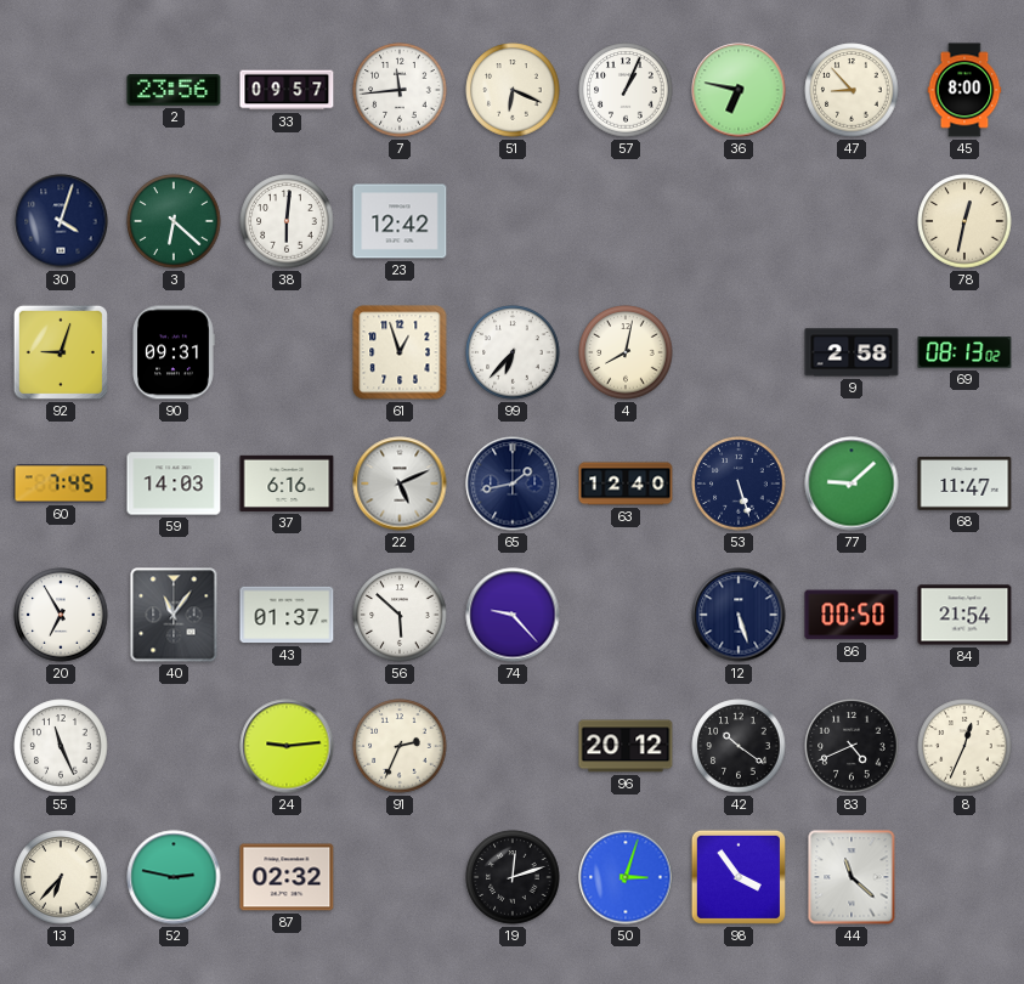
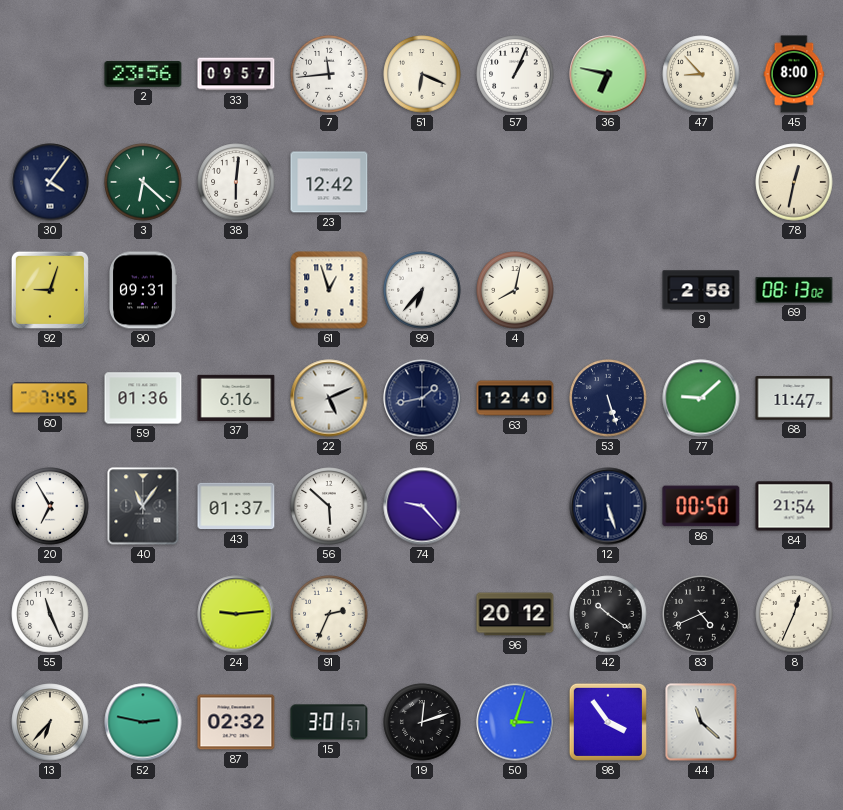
30: 4:03 -> 4:06
59: 14:03 -> 01:36
15: none -> 3:01
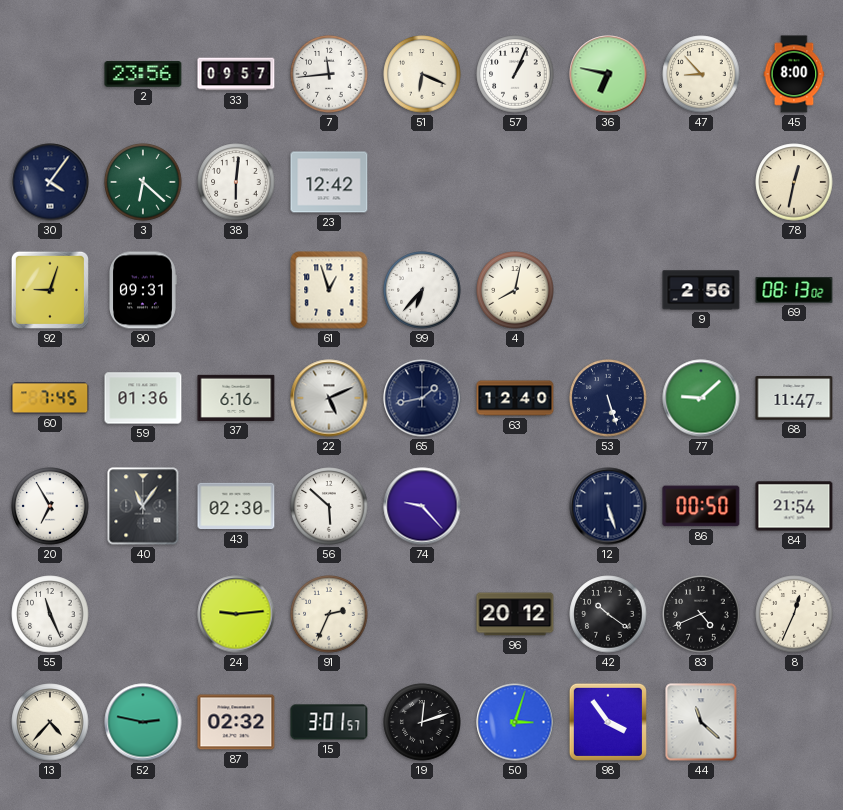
9: 2:58 -> 2:56
43: 01:37 -> 02:30
13: 6:37 -> 4:37
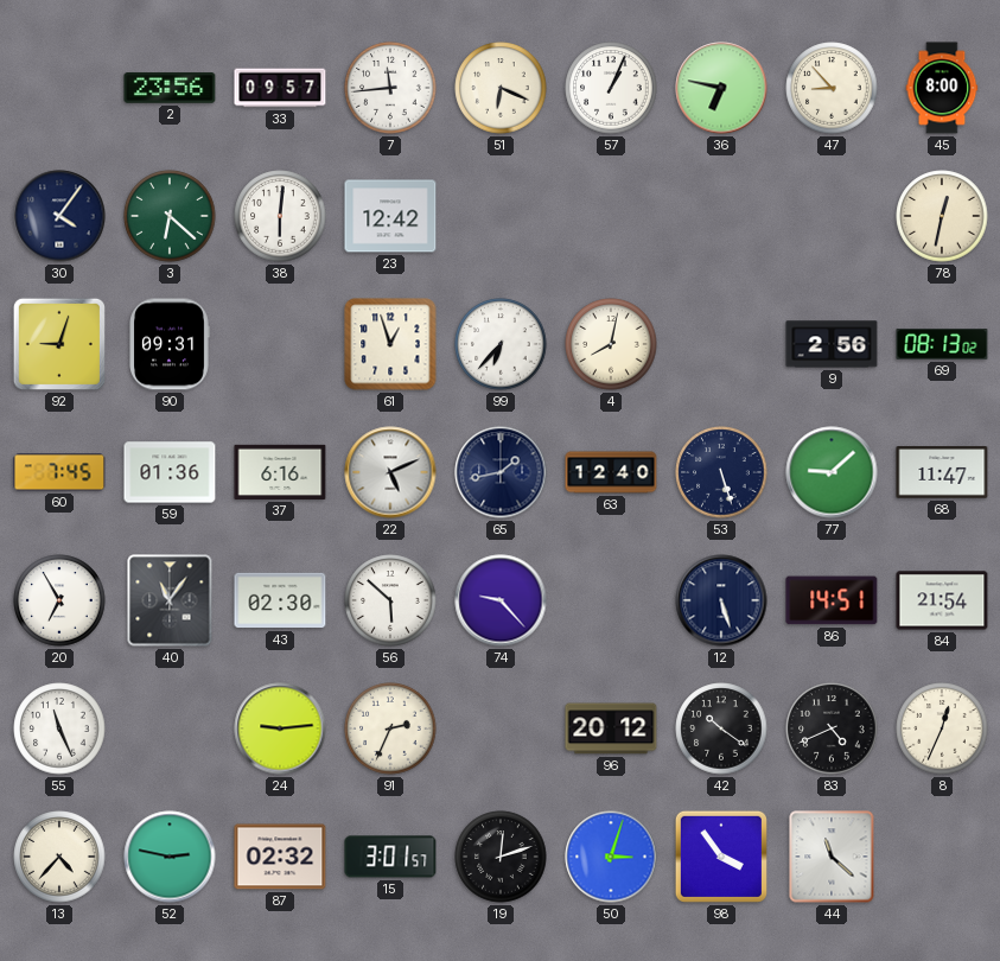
86: 00:50 -> 14:51
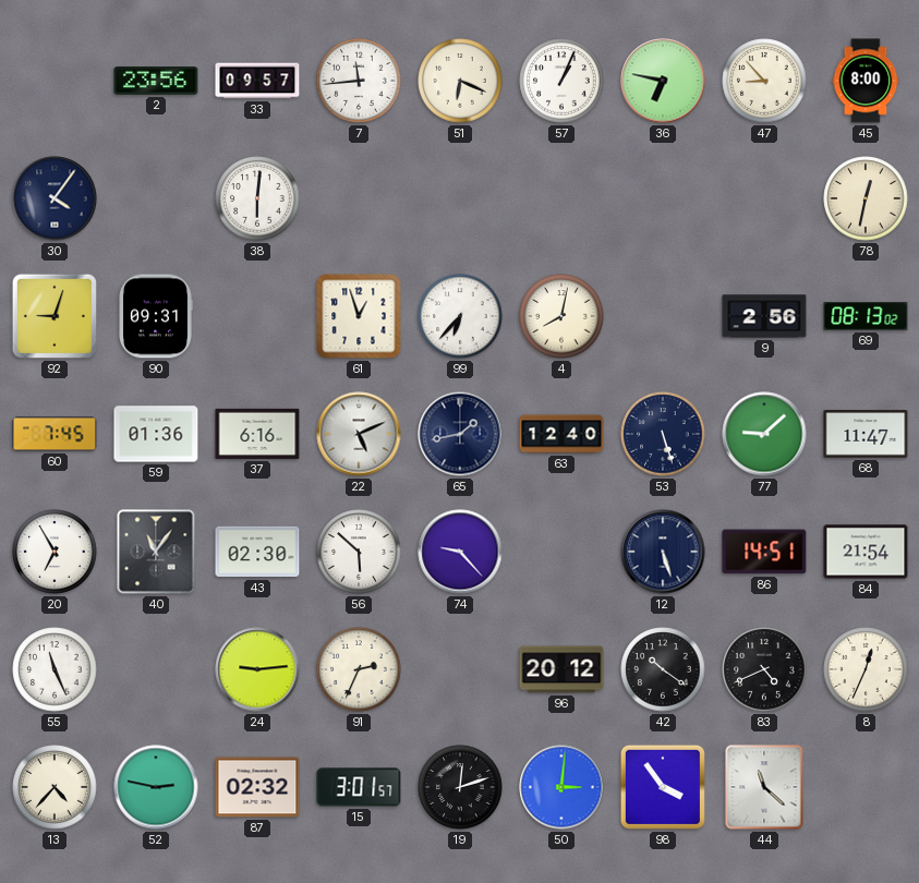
3: 6:22 -> none
23: 12:42 -> none
50: 3:03 -> 3:01
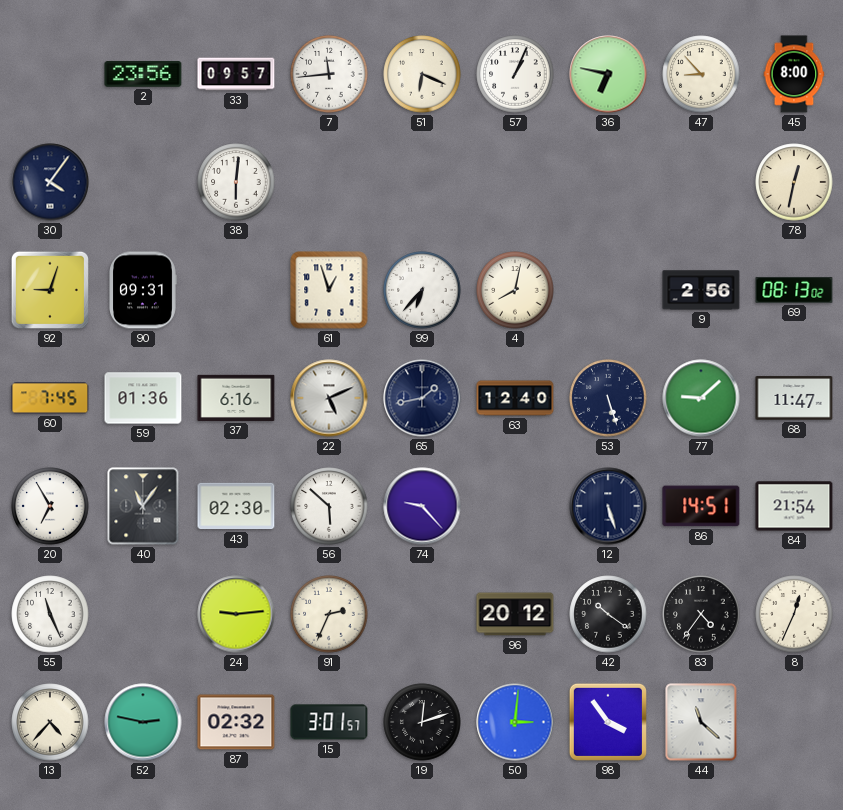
83: 4:41 -> 4:36
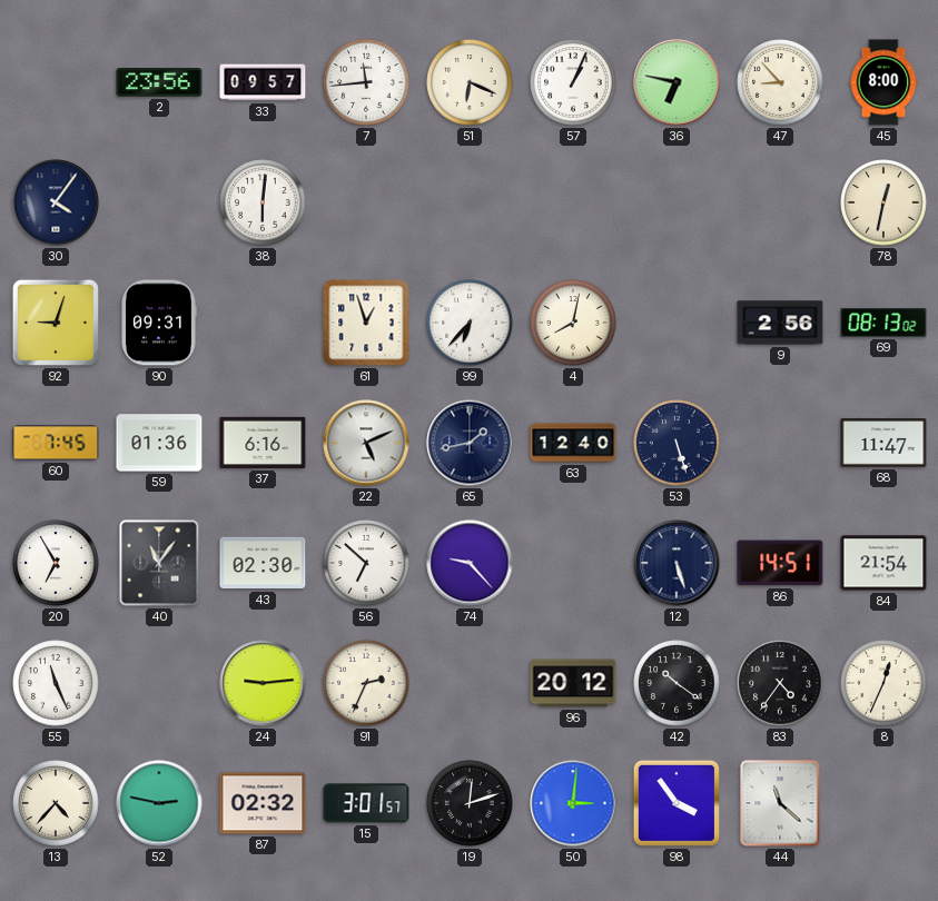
77: 9:08 -> none
56: 5:52 -> 6:52
